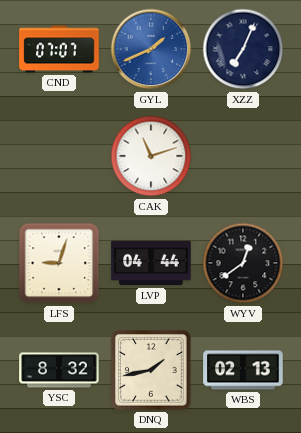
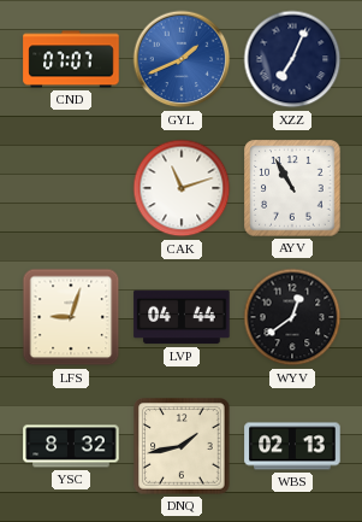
AYV: none -> 10:55
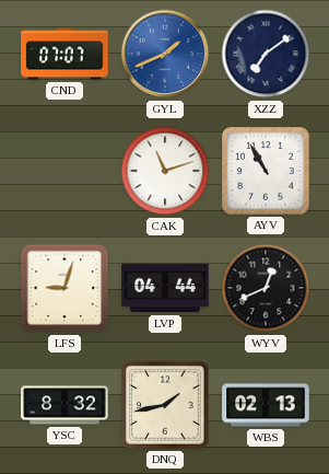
XZZ: 7:04 -> 7:09
WYV: 12:39 -> 12:41
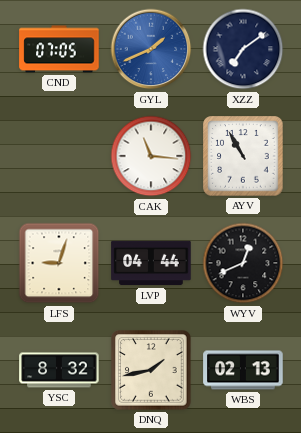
CND: 07:07 -> 07:05
CAK: 11:12 -> 11:16
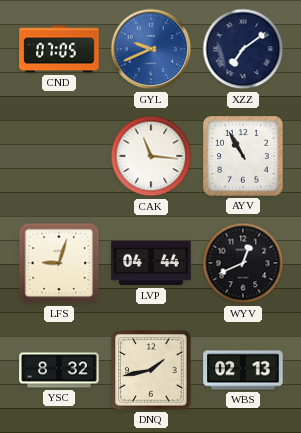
GYL: 1:41 -> 9:41
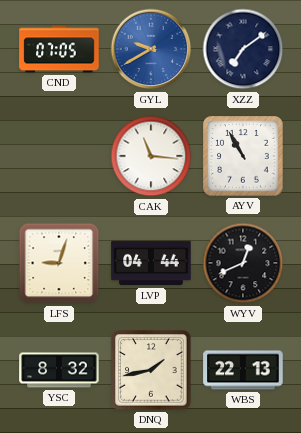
GYL: 9:41 -> 9:40
WBS: 02:13 -> 22:13
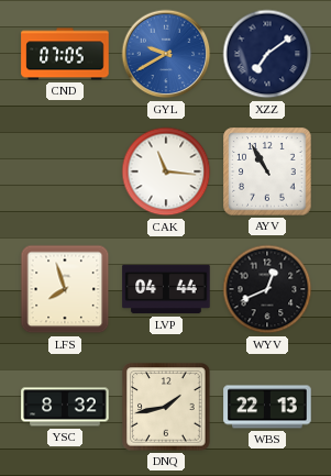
LFS: 9:03 -> 7:57
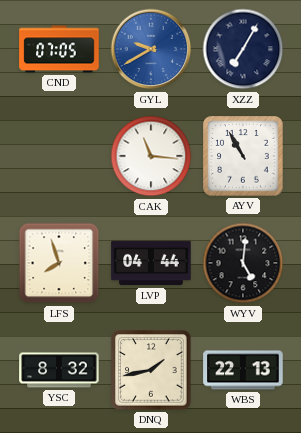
XZZ: 7:09 -> 7:05
WYV: 12:41 -> 5:01
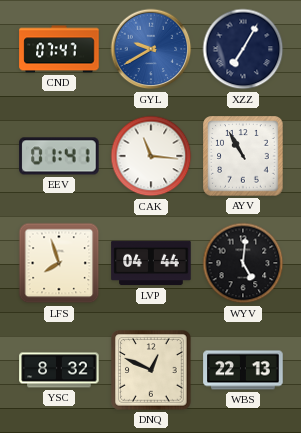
CND: 07:05 -> 07:47
EEV: none -> 01:41
DNQ: 1:43 -> 12:49
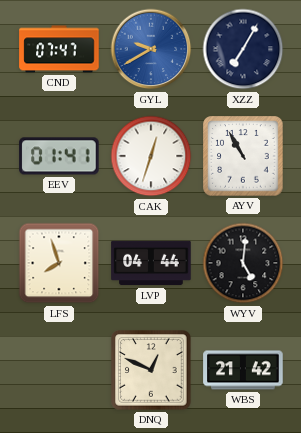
CAK: 11:16 -> 12:33
YSC: 8:32 -> none
WBS: 22:13 -> 21:42
